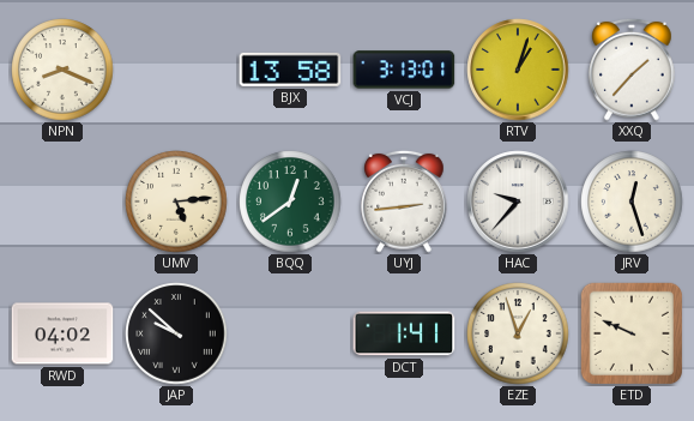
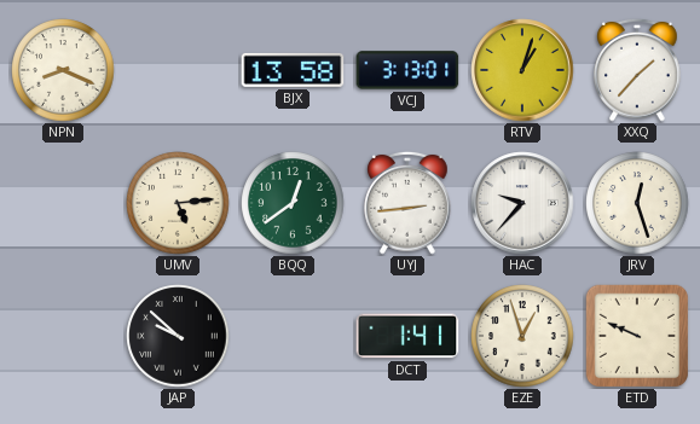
RWD: 04:02 -> none
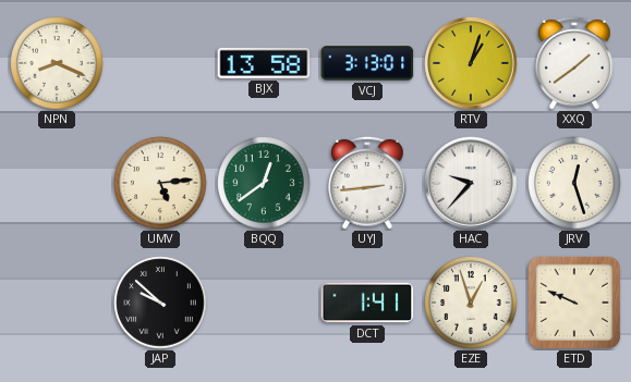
XXQ: 1:37 -> 1:39
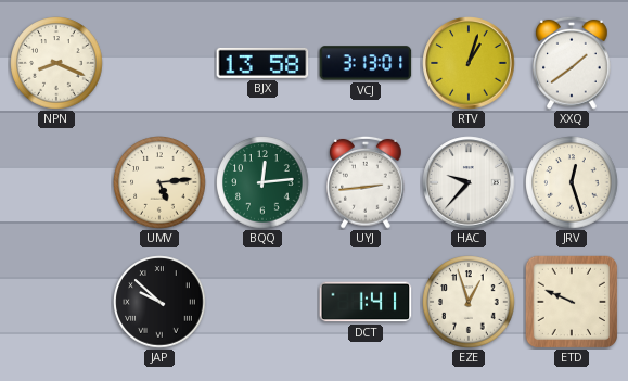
BQQ: 12:39 -> 12:14
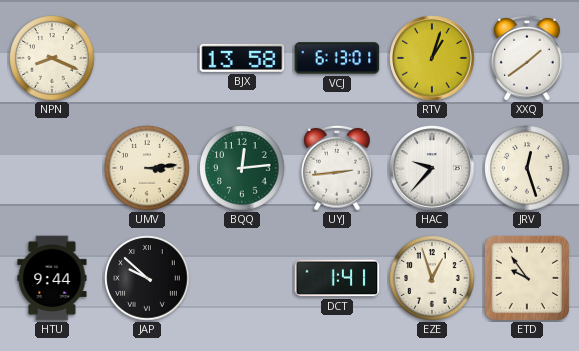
VCJ: 3:13 -> 6:13
UMV: 5:14 -> 3:14
HTU: none -> 9:44
ETD: 9:49 -> 9:54
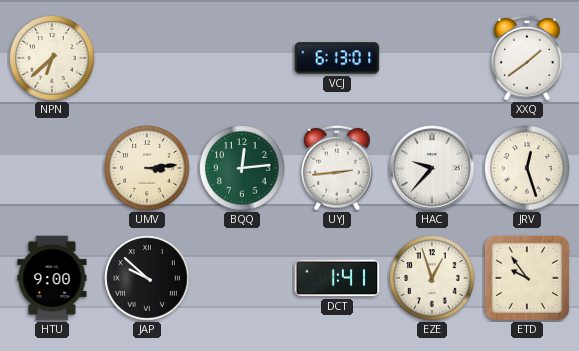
NPN: 8:19 -> 6:38
BJX: 13:58 -> none
RTV: 1:03 -> none
HTU: 9:44 -> 9:00
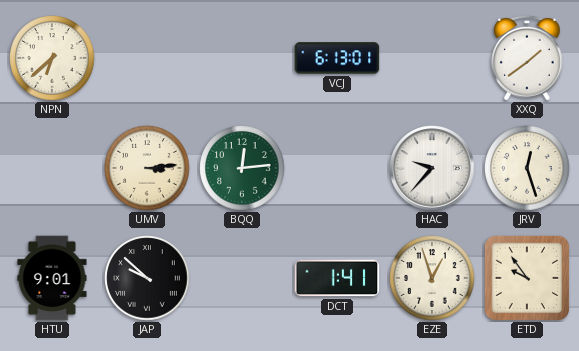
UYJ: 2:44 -> none
HTU: 9:00 -> 9:01
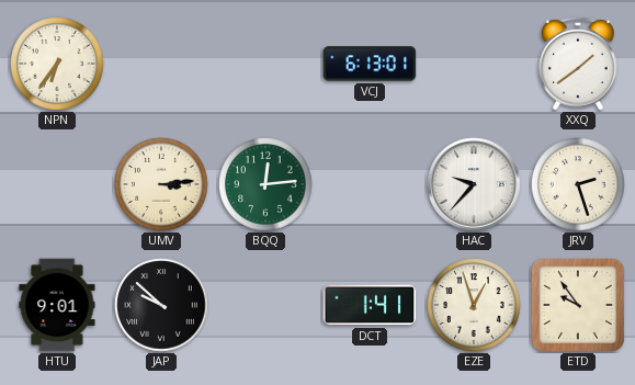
NPN: 6:38 -> 6:36
JRV: 12:27 -> 2:27
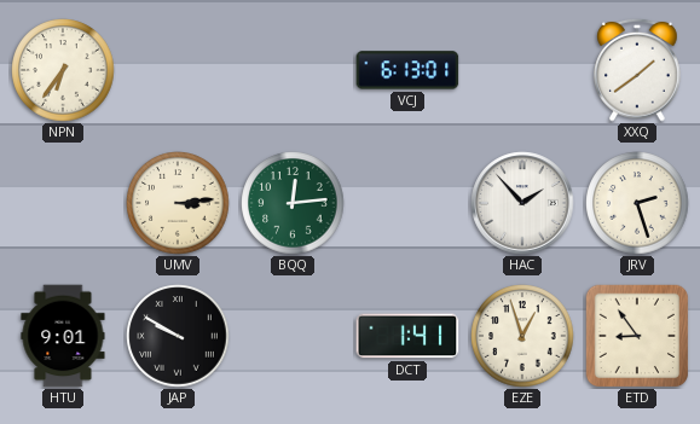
HAC: 9:37 -> 1:53
JAP: 9:52 -> 9:50
ETD: 9:54 -> 8:54
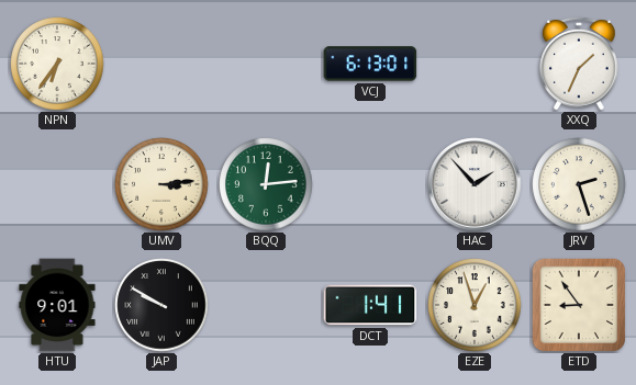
XXQ: 1:39 -> 1:34
